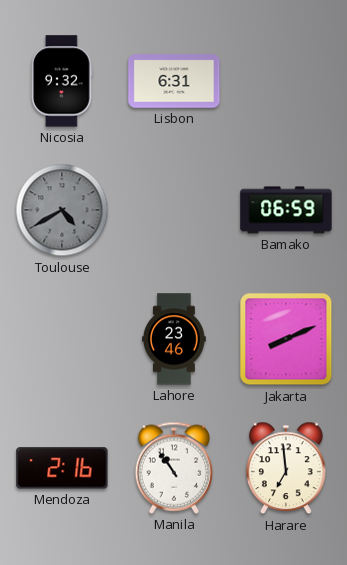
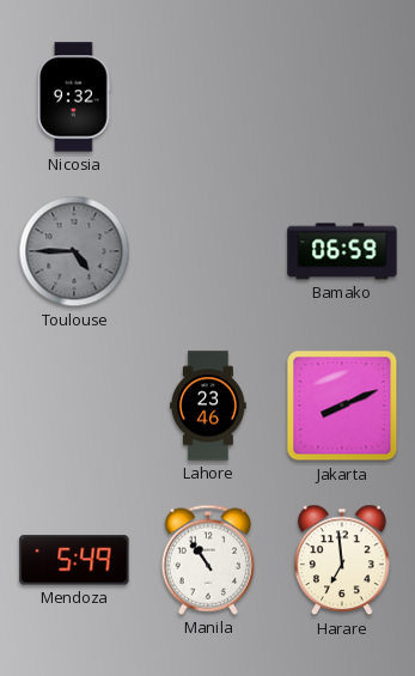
Lisbon: 6:31 -> none
Toulouse: 4:40 -> 4:45
Mendoza: 2:16 -> 5:49
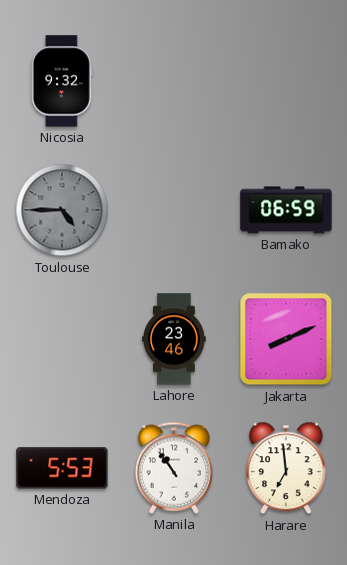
Mendoza: 5:49 -> 5:53
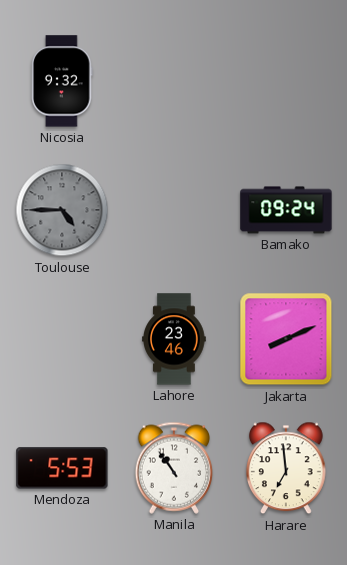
Bamako: 06:59 -> 09:24
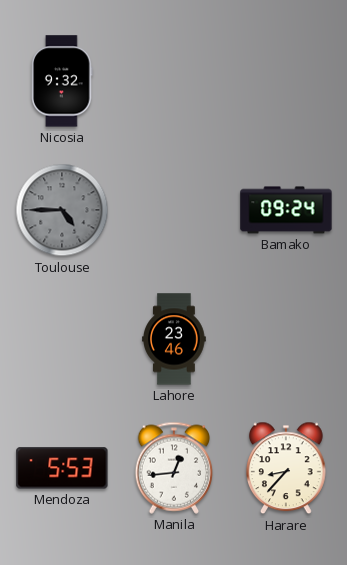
Jakarta: 8:11 -> none
Manila: 10:54 -> 12:44
Harare: 6:59 -> 8:37
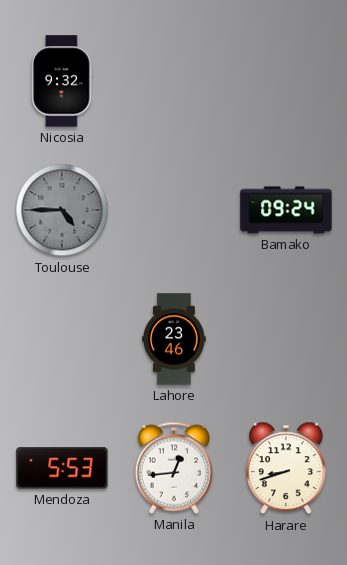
Harare: 8:37 -> 8:42
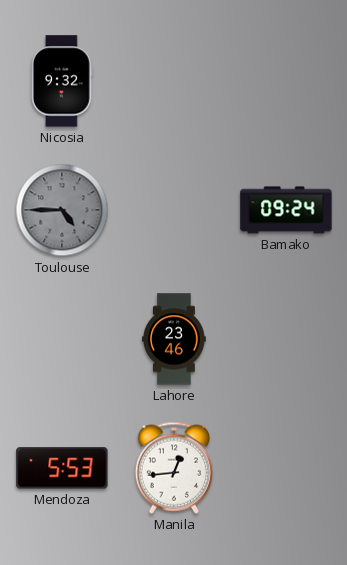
Harare: 8:42 -> none
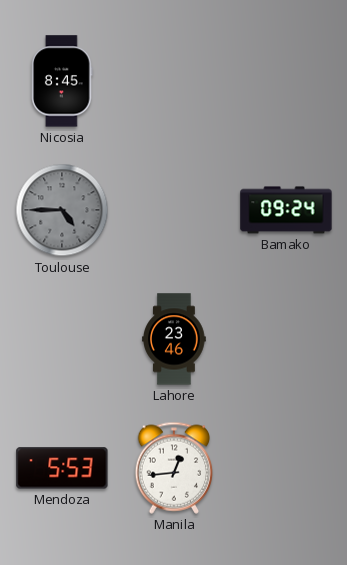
Nicosia: 9:32 -> 8:45
